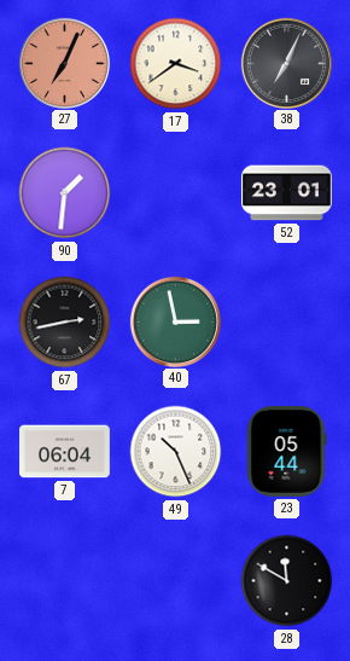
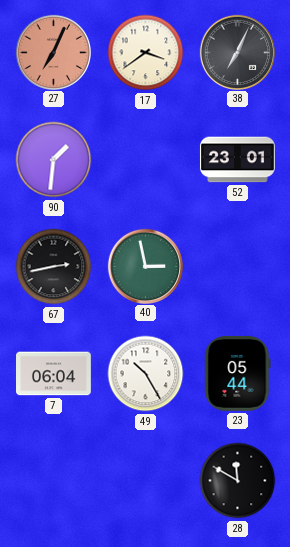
49: 10:26 -> 10:25
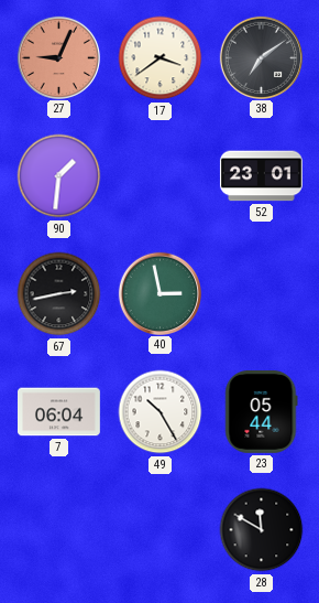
27: 7:04 -> 9:04
38: 7:04 -> 7:09
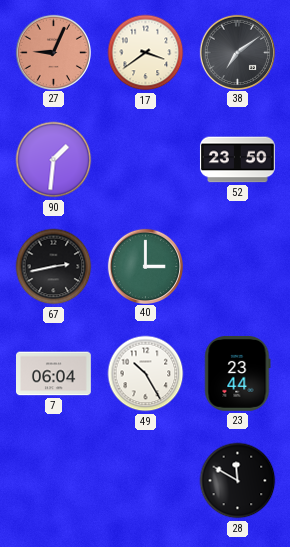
52: 23:01 -> 23:50
40: 2:58 -> 3:00
23: 05:44 -> 23:44
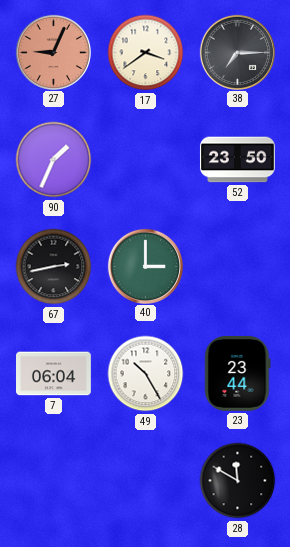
38: 7:09 -> 7:15
90: 1:31 -> 1:34
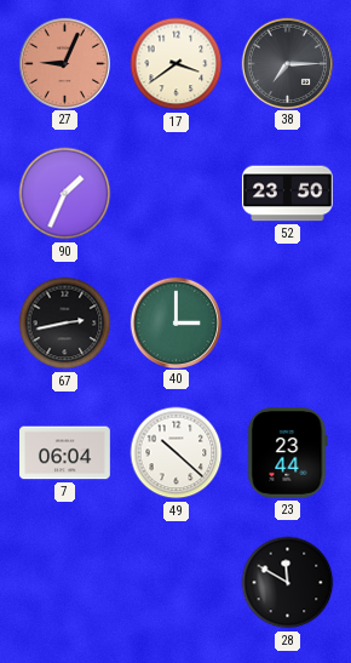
49: 10:25 -> 10:22
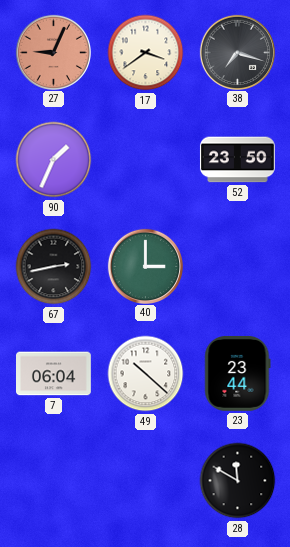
38: 7:15 -> 7:18
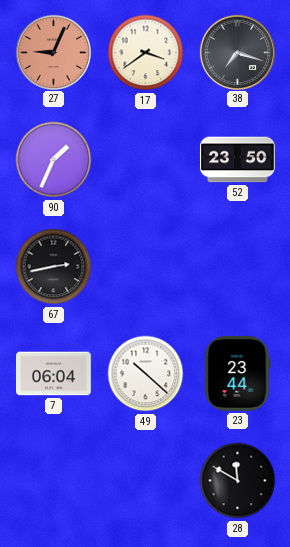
40: 3:00 -> none
